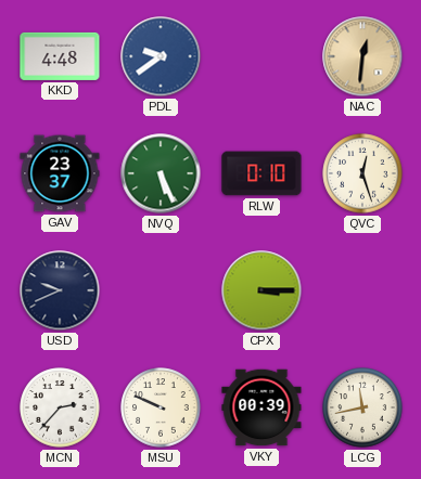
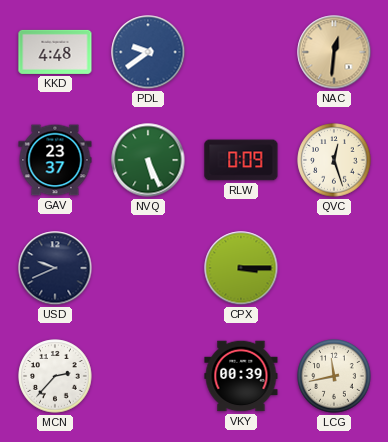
RLW: 0:10 -> 0:09
MSU: 9:49 -> none
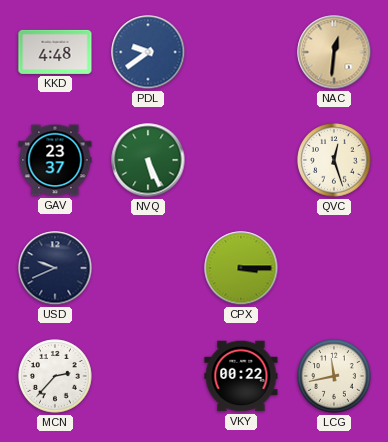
RLW: 0:09 -> none
VKY: 00:39 -> 00:22
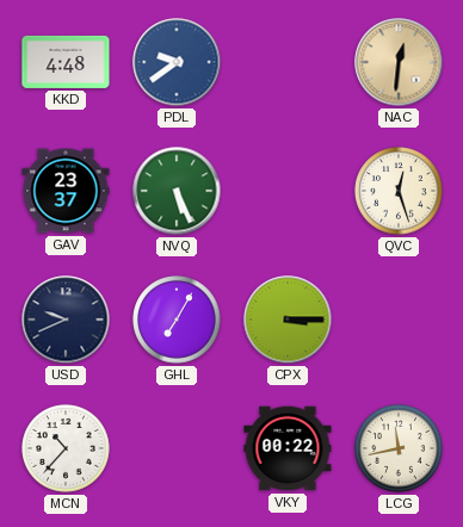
GHL: none -> 7:05
MCN: 2:37 -> 10:37
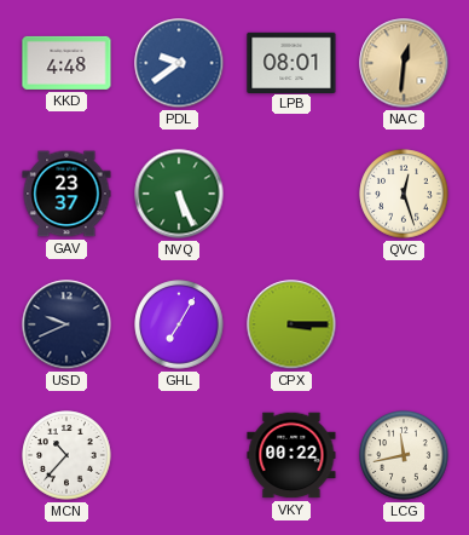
LPB: none -> 08:01
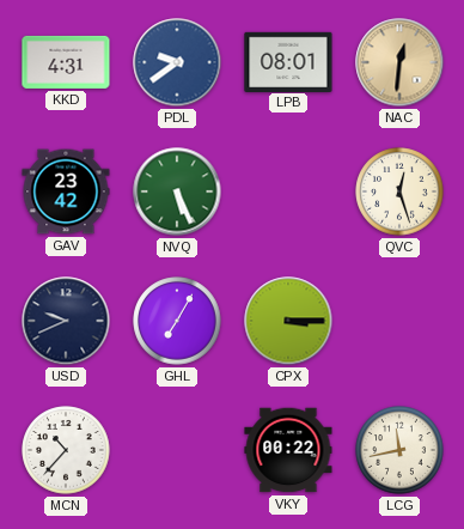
KKD: 4:48 -> 4:31
GAV: 23:37 -> 23:42
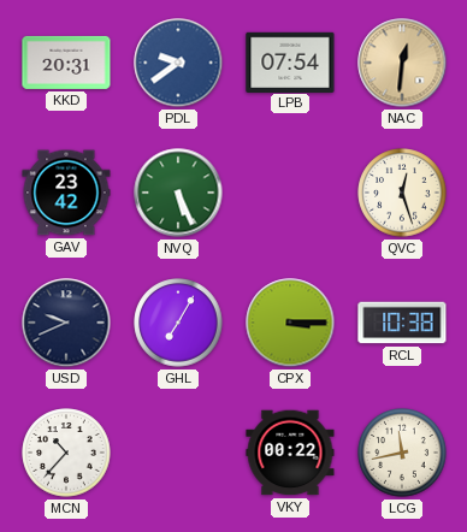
KKD: 4:31 -> 20:31
LPB: 08:01 -> 07:54
RCL: none -> 10:38
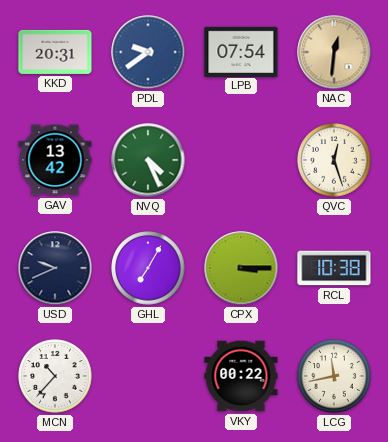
GAV: 23:42 -> 13:42
NVQ: 5:26 -> 4:26
